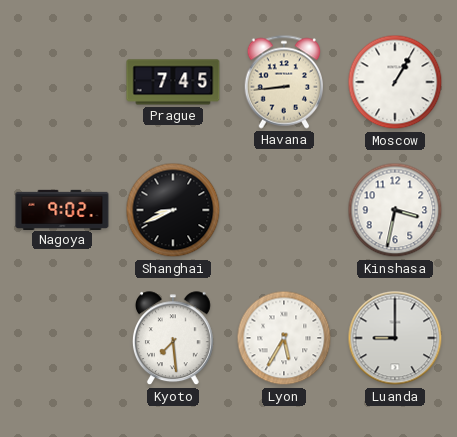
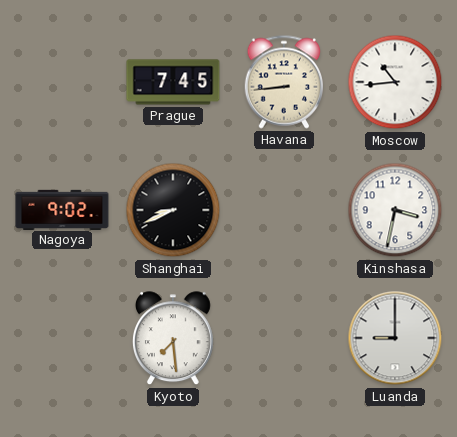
Moscow: 1:05 -> 10:44
Lyon: 5:35 -> none
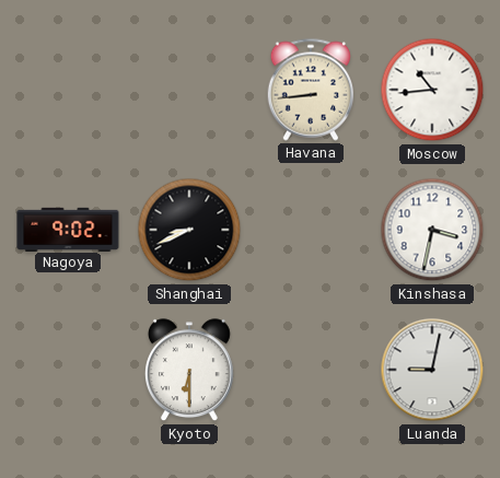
Prague: 7:45 -> none
Kyoto: 7:29 -> 6:30
Luanda: 9:00 -> 9:02
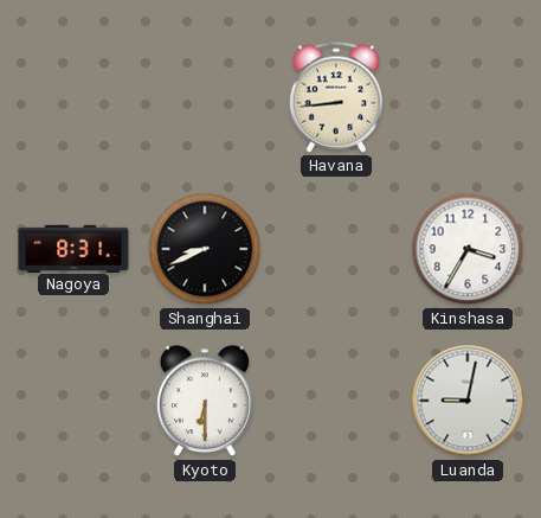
Moscow: 10:44 -> none
Nagoya: 9:02 -> 8:31
Kinshasa: 3:32 -> 3:35
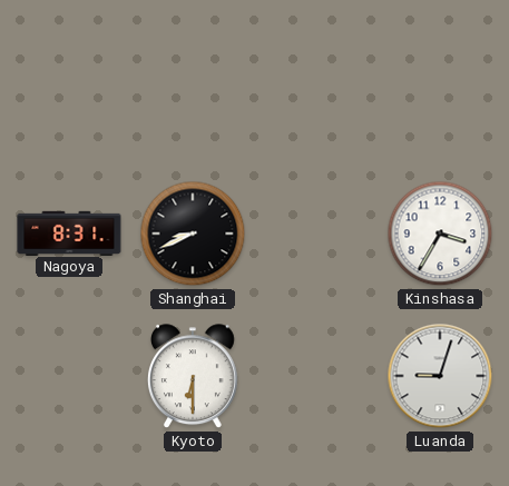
Havana: 8:44 -> none
Luanda: 9:02 -> 9:03
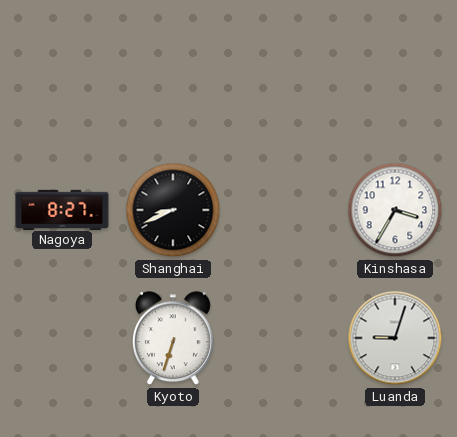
Nagoya: 8:31 -> 8:27
Kyoto: 6:30 -> 6:33
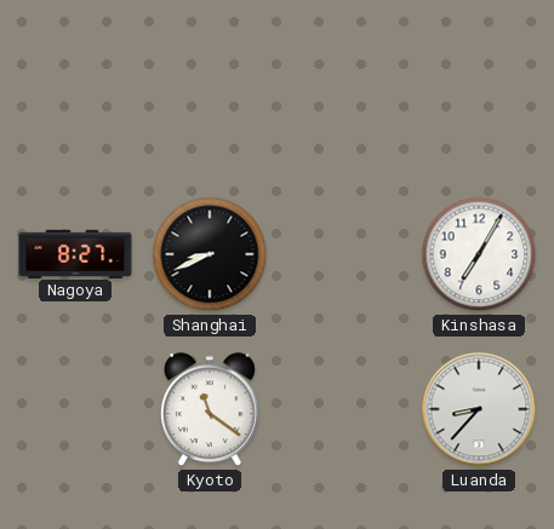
Kinshasa: 3:35 -> 7:05
Kyoto: 6:33 -> 11:21
Luanda: 9:03 -> 8:37
